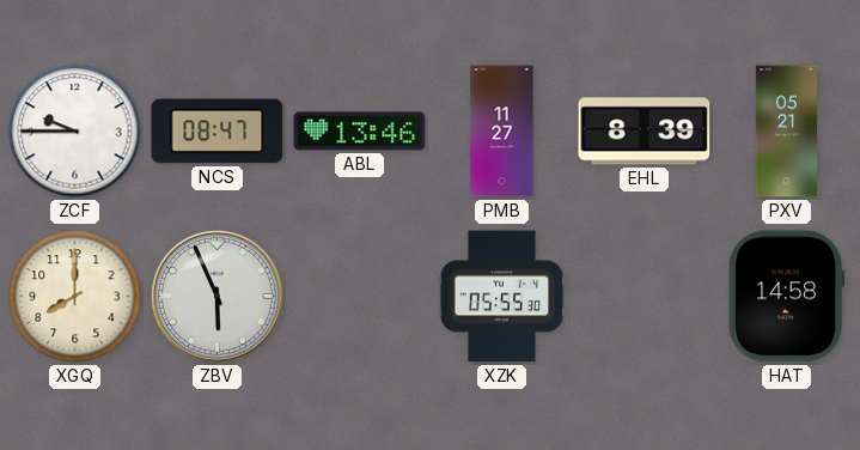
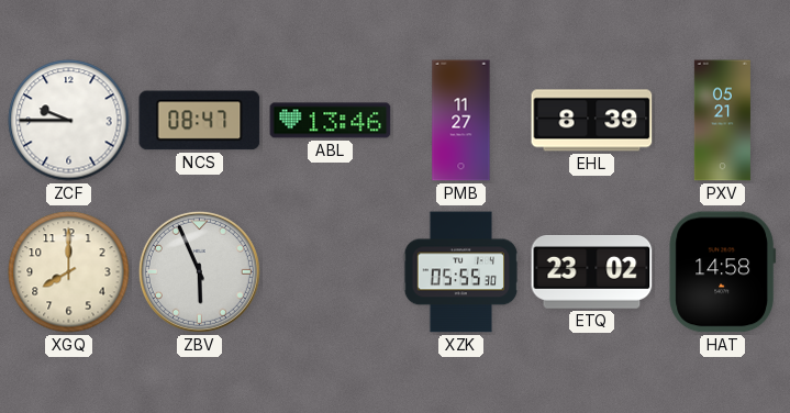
ETQ: none -> 23:02
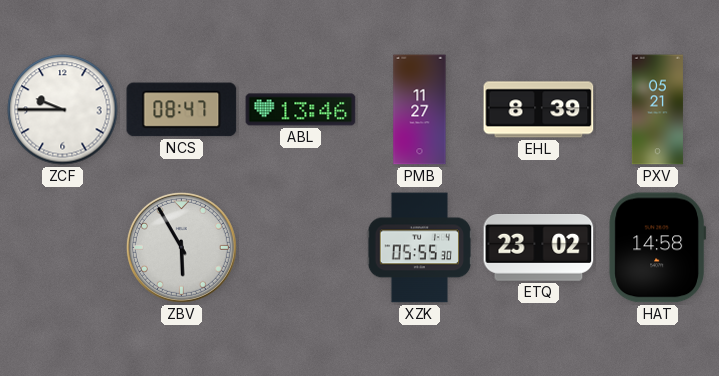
XGQ: 8:00 -> none
ZBV: 5:56 -> 5:55
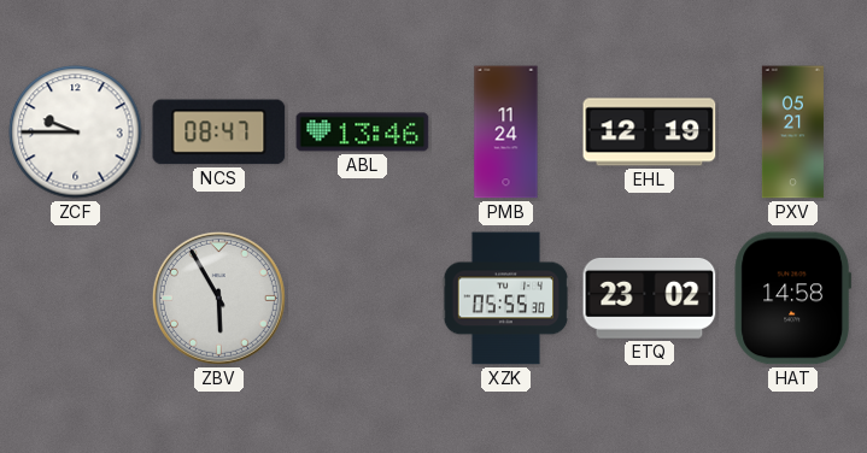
PMB: 11:27 -> 11:24
EHL: 8:39 -> 12:19
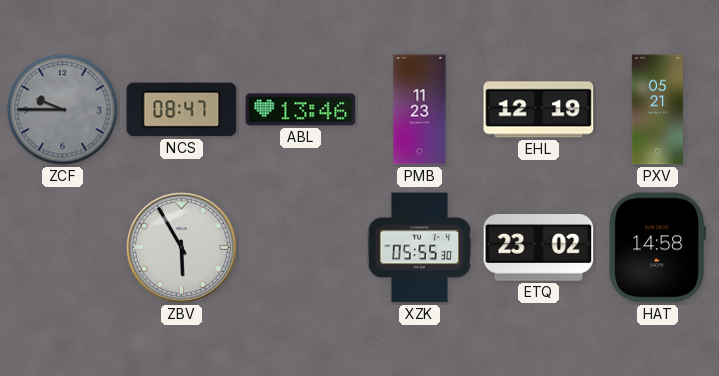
ZCF dial: white -> grey
PMB: 11:24 -> 11:23
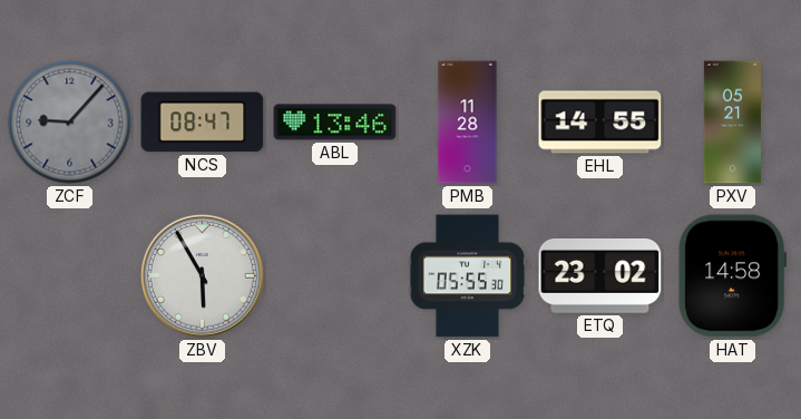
ZCF: 9:45 -> 9:07
PMB: 11:23 -> 11:28
EHL: 12:19 -> 14:55
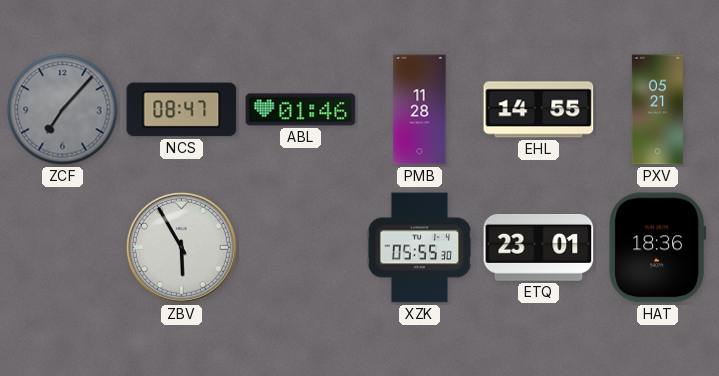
ZCF: 9:07 -> 7:07
ABL: 13:46 -> 01:46
ETQ: 23:02 -> 23:01
HAT: 14:58 -> 18:36
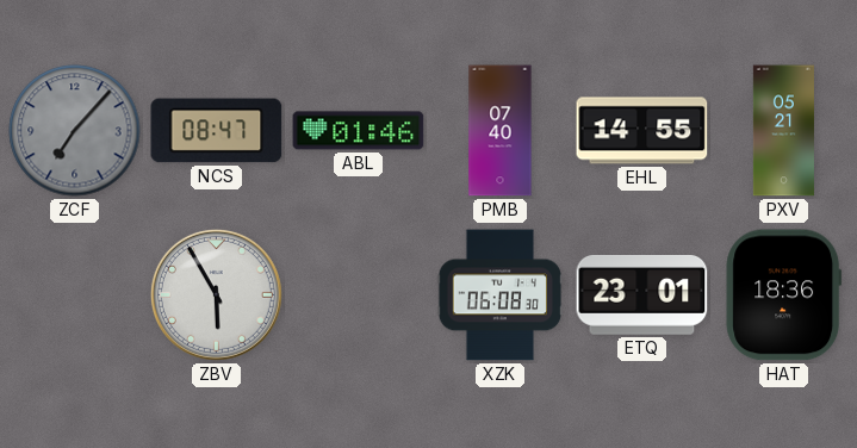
PMB: 11:28 -> 07:40
XZK: 05:55 -> 06:08
